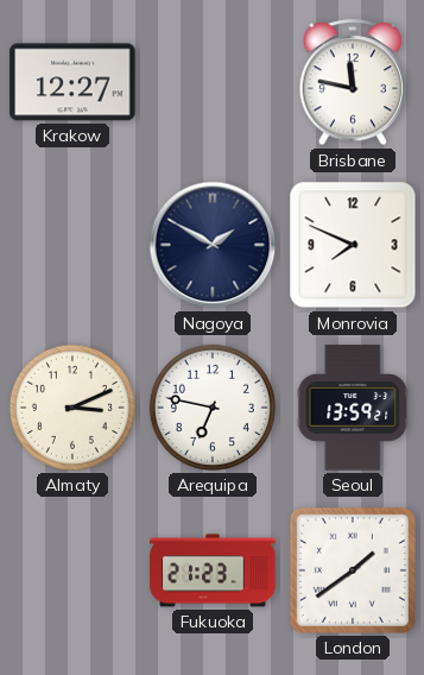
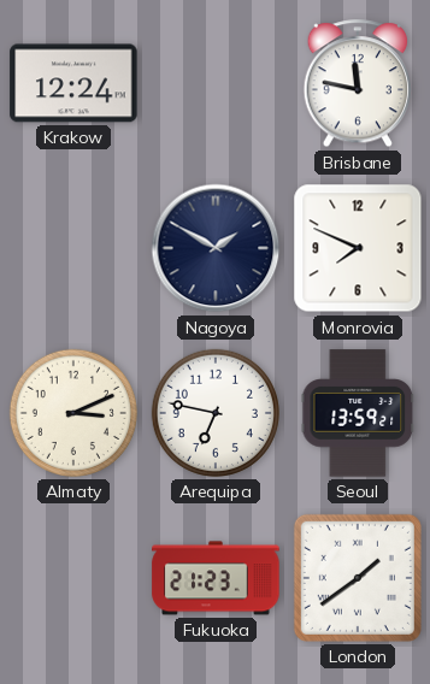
Krakow: 12:27 -> 12:24
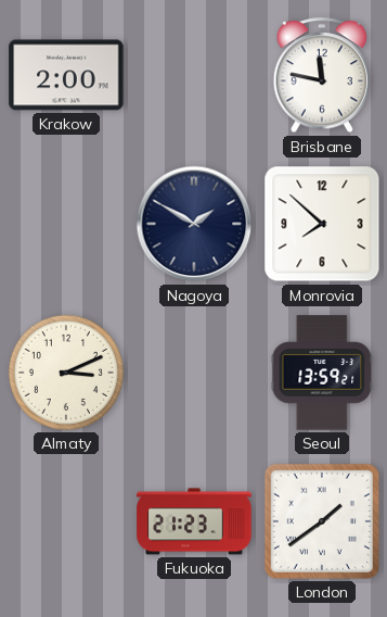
Krakow: 12:24 -> 2:00
Monrovia: 7:49 -> 7:52
Arequipa: 6:47 -> none
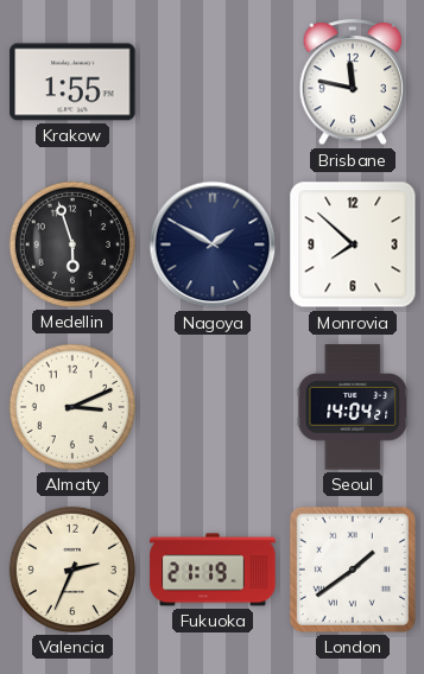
Krakow: 2:00 -> 1:55
Medellin: none -> 5:57
Seoul: 13:59 -> 14:04
Valencia: none -> 2:34
Fukuoka: 21:23 -> 21:19
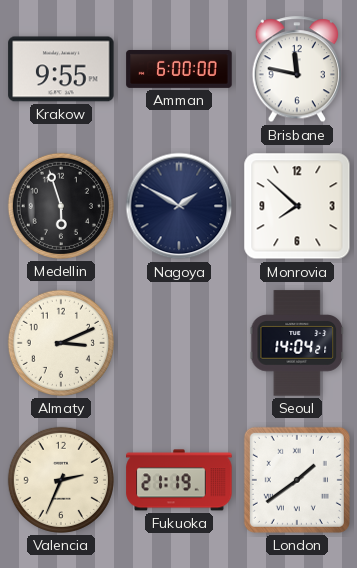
Krakow: 1:55 -> 9:55
Amman: none -> 6:00
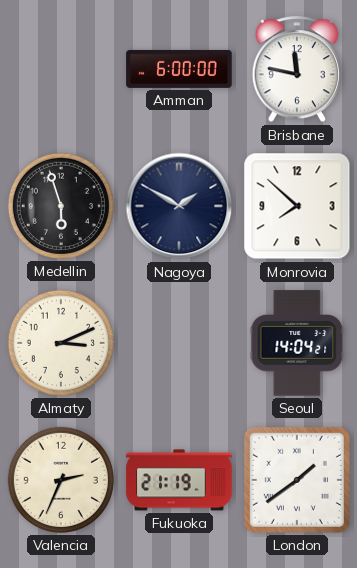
Krakow: 9:55 -> none
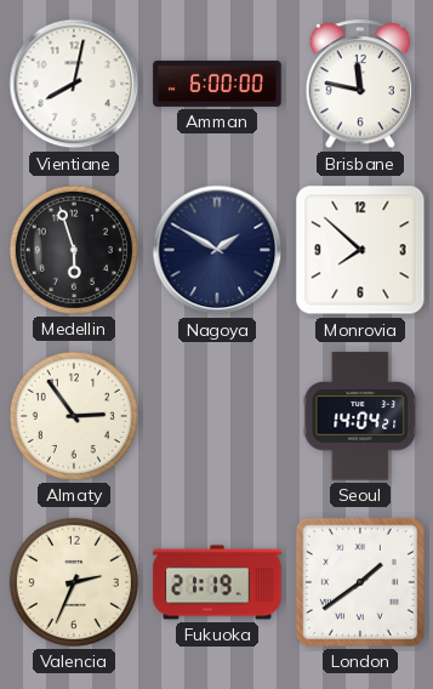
Vientiane: none -> 8:02
Almaty: 3:11 -> 2:54
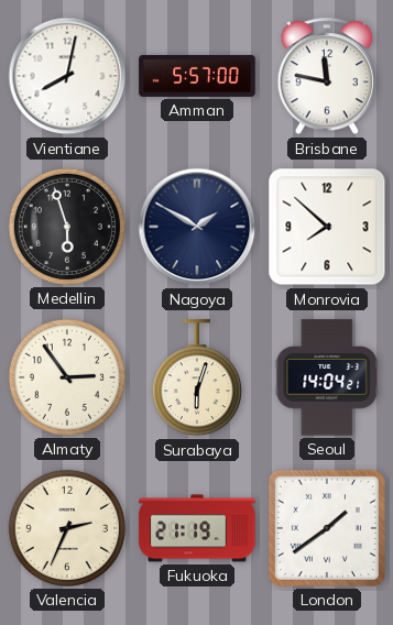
Amman: 6:00 -> 5:57
Surabaya: none -> 6:03
